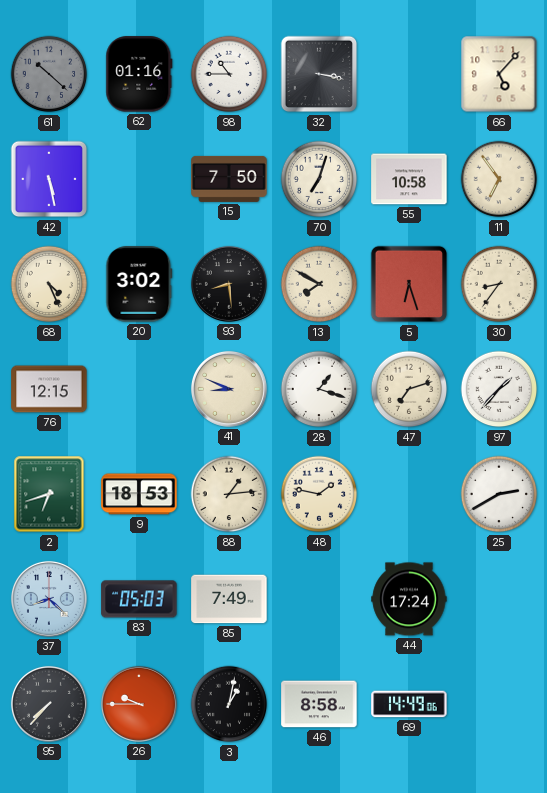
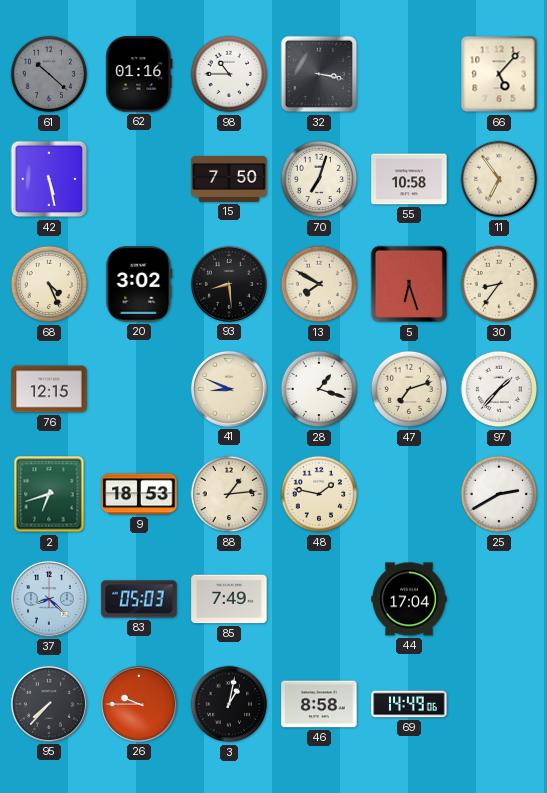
44: 17:24 -> 17:04
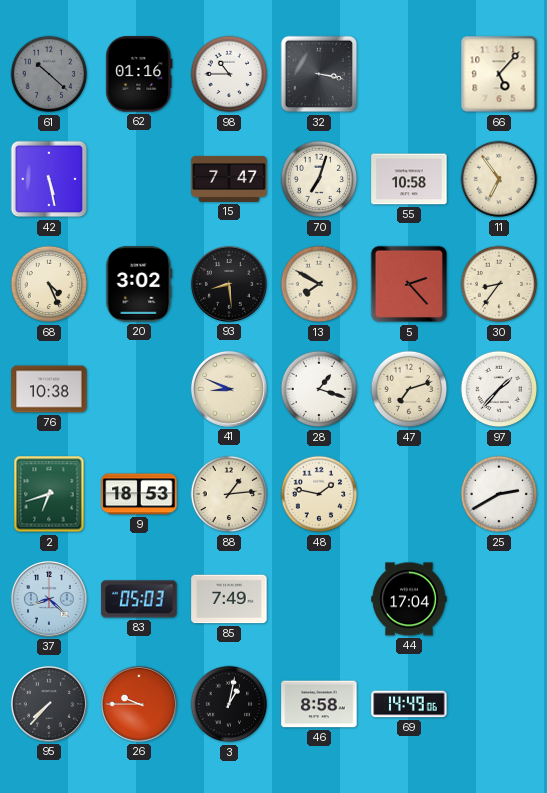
15: 7:50 -> 7:47
5: 6:27 -> 2:23
76: 12:15 -> 10:38
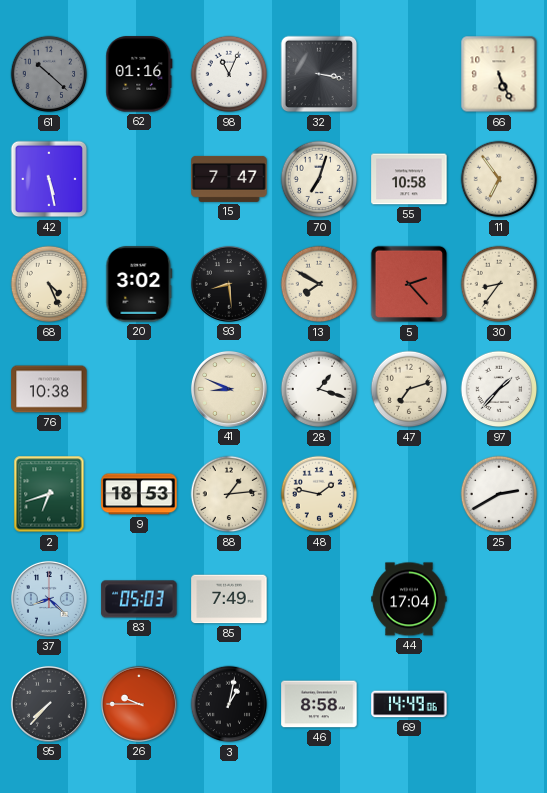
98: 10:45 -> 11:04
66: 5:07 -> 5:26
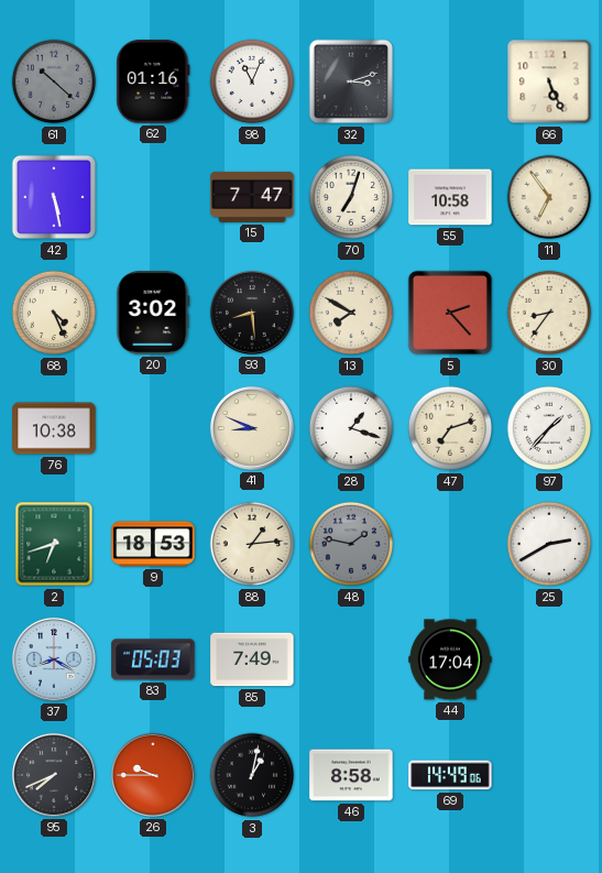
32: 3:17 -> 3:12
48 dial: cream -> grey
37: 8:22 -> 8:20
95: 7:37 -> 7:41
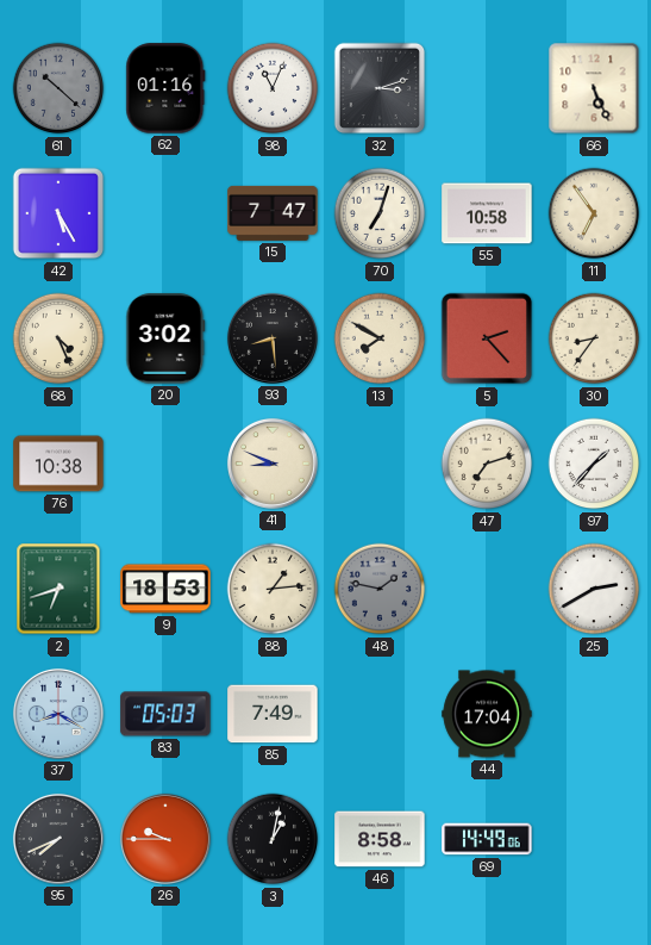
42: 5:28 -> 5:25
28: 1:18 -> none
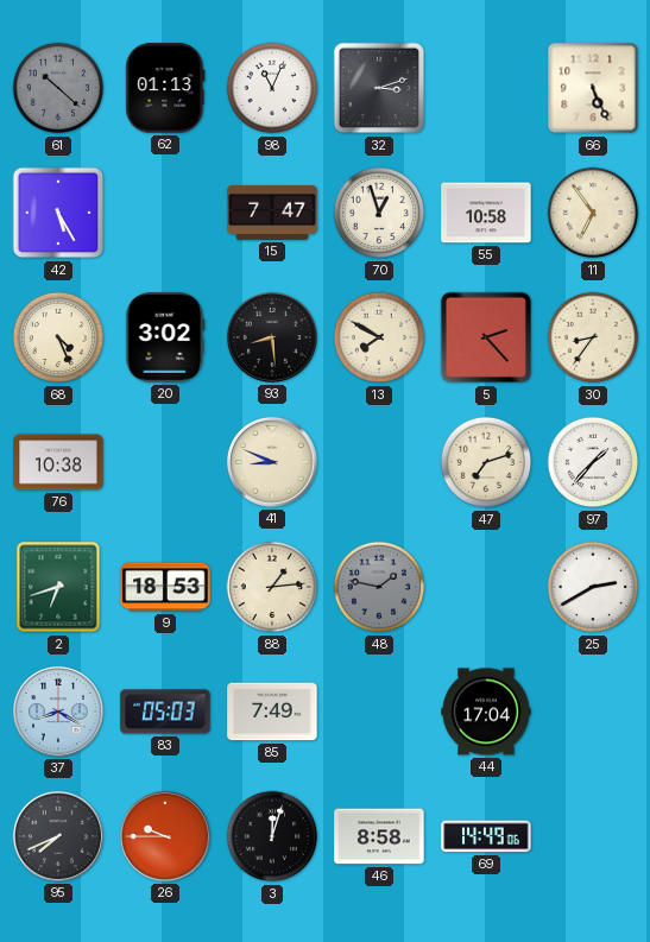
62: 01:16 -> 01:13
70: 7:03 -> 12:57
3: 1:02 -> 12:03
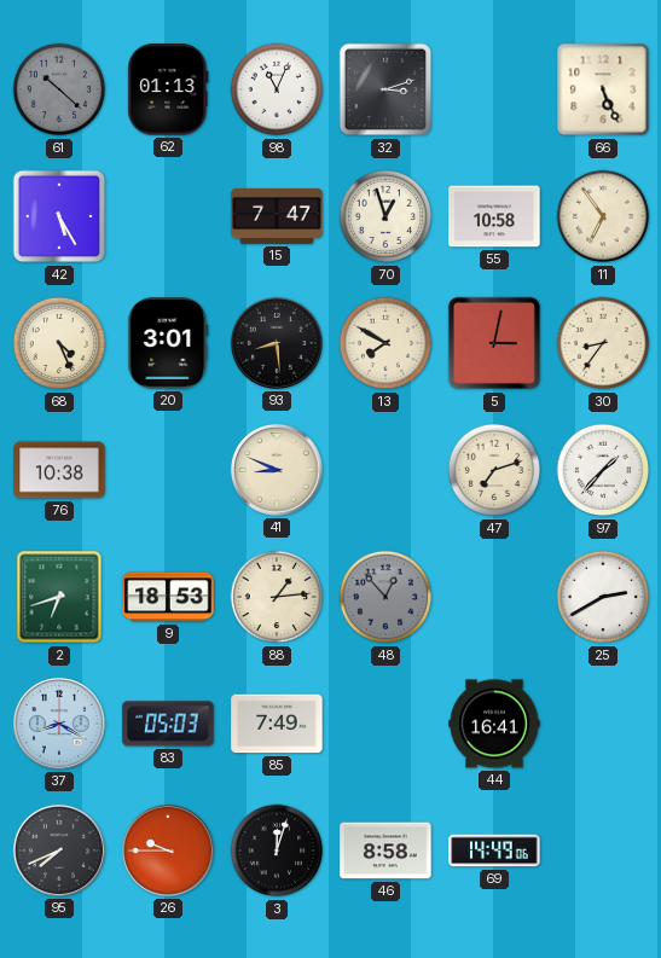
20: 3:02 -> 3:01
5: 2:23 -> 3:02
48: 1:47 -> 12:53
44: 17:04 -> 16:41
